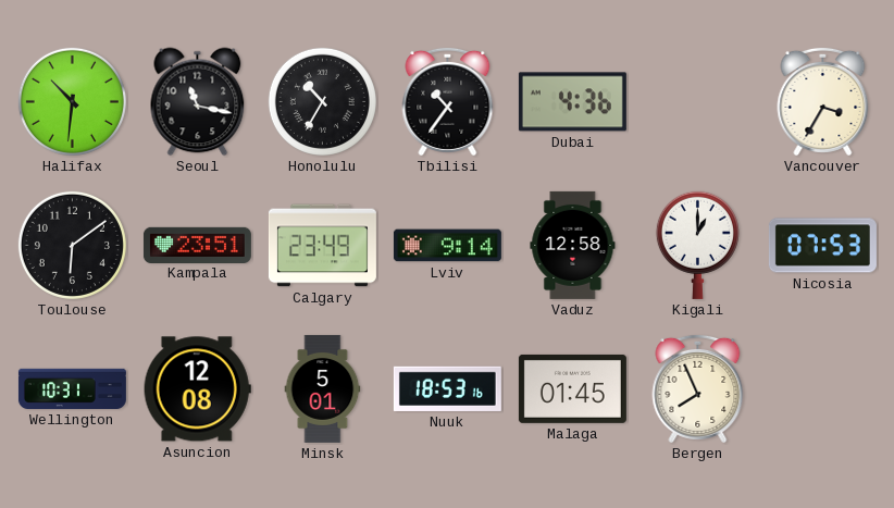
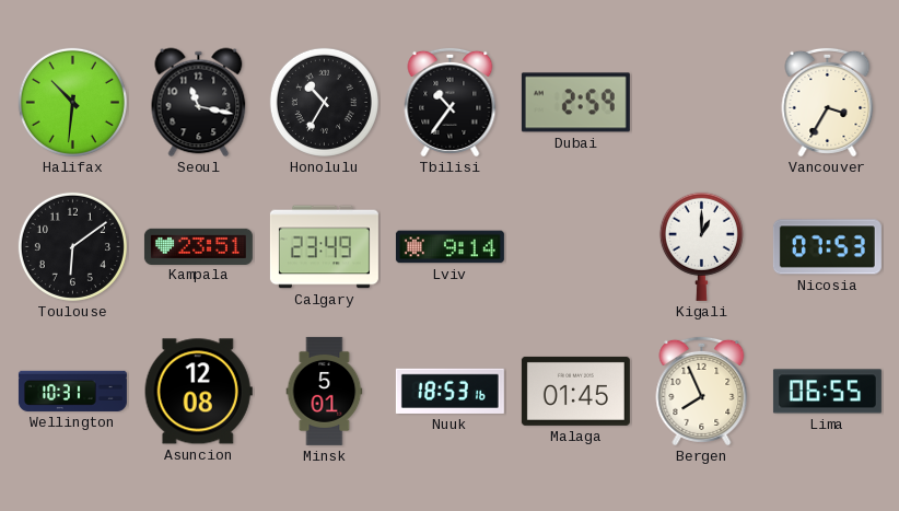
Dubai: 4:36 -> 2:59
Vaduz: 12:58 -> none
Lima: none -> 06:55
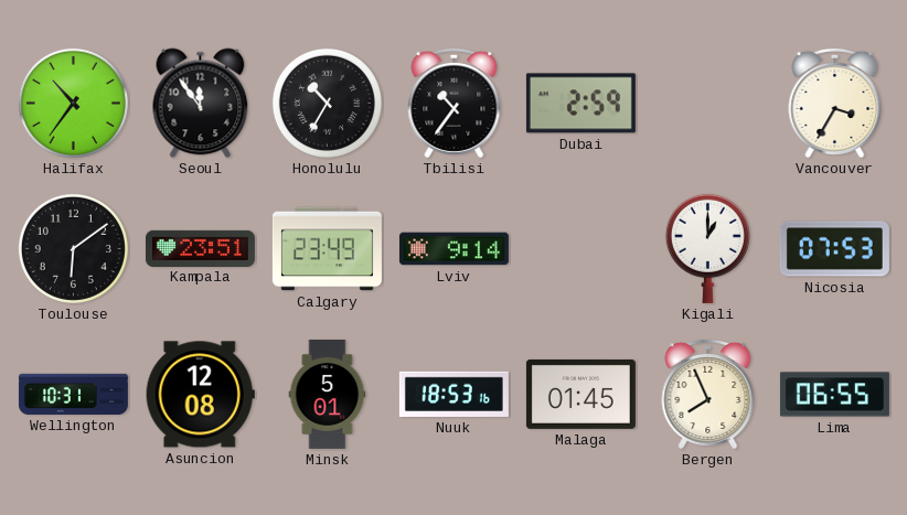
Halifax: 10:31 -> 10:36
Seoul: 11:17 -> 11:54
